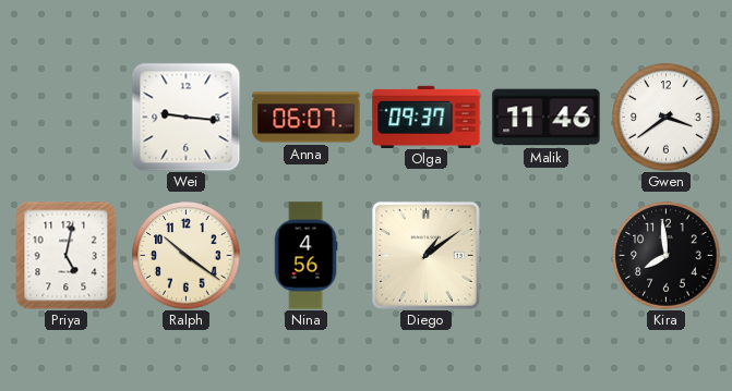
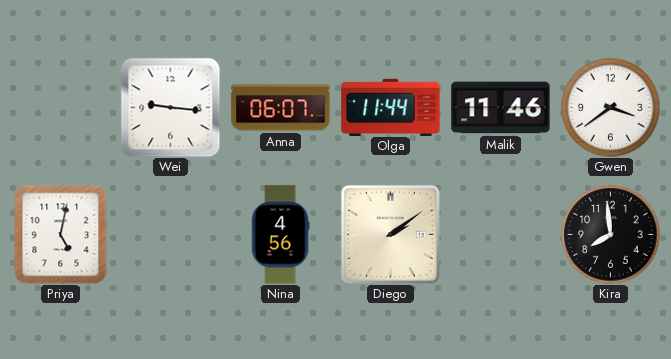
Olga: 09:37 -> 11:44
Ralph: 10:21 -> none
Diego: 1:09 -> 2:09
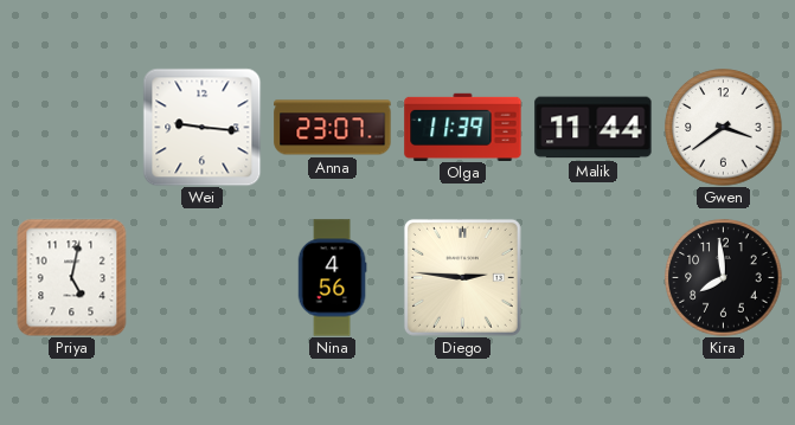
Anna: 06:07 -> 23:07
Olga: 11:44 -> 11:39
Malik: 11:46 -> 11:44
Diego: 2:09 -> 2:46
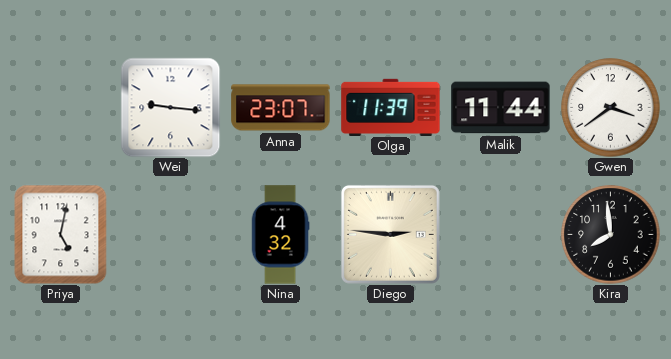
Nina: 4:56 -> 4:32
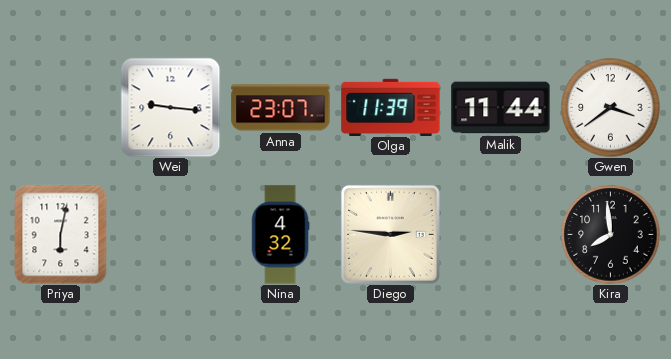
Priya: 5:02 -> 6:02
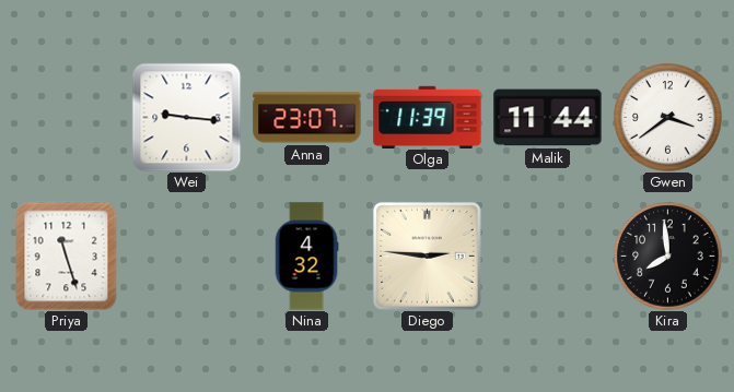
Priya: 6:02 -> 11:27
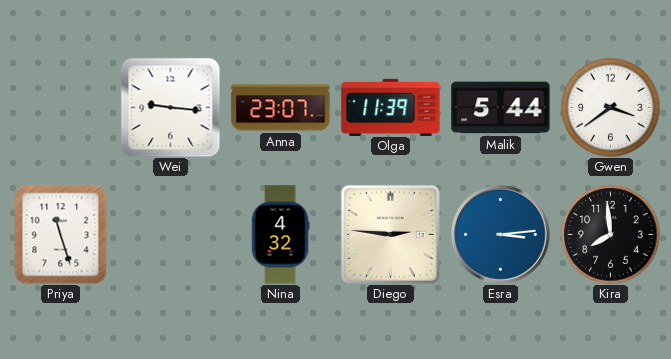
Malik: 11:44 -> 5:44
Esra: none -> 3:14
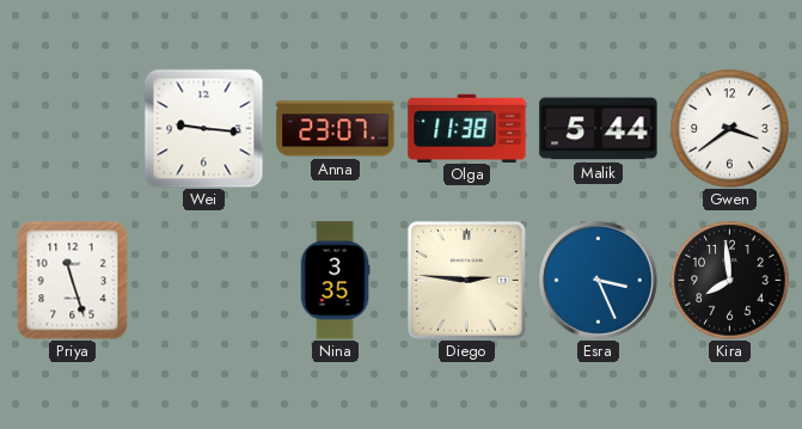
Olga: 11:39 -> 11:38
Nina: 4:32 -> 3:35
Esra: 3:14 -> 3:26
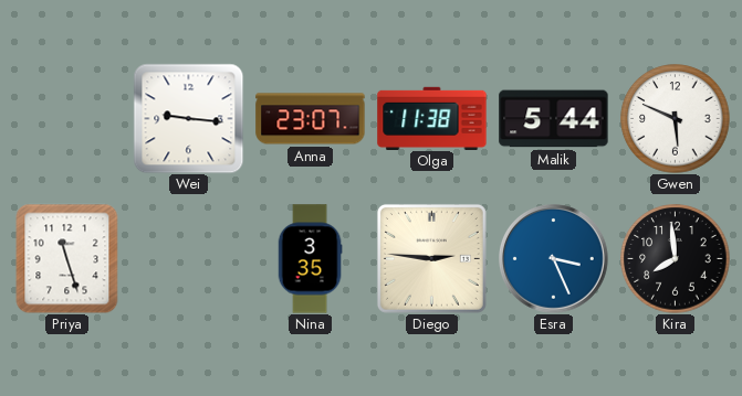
Gwen: 3:39 -> 5:49
